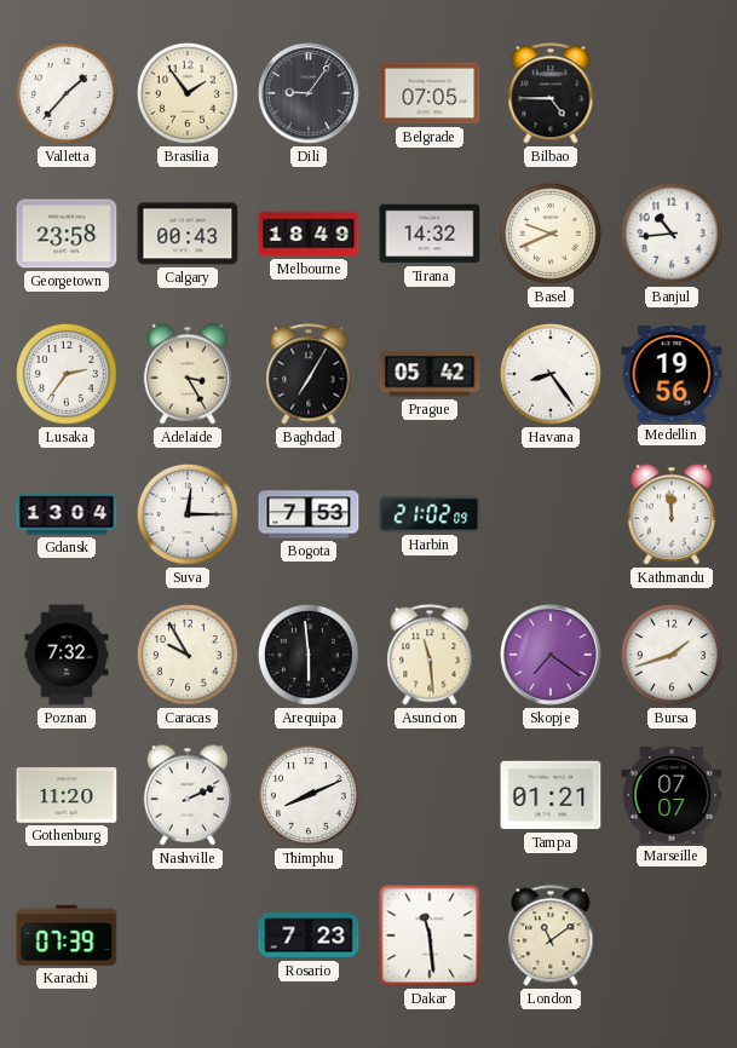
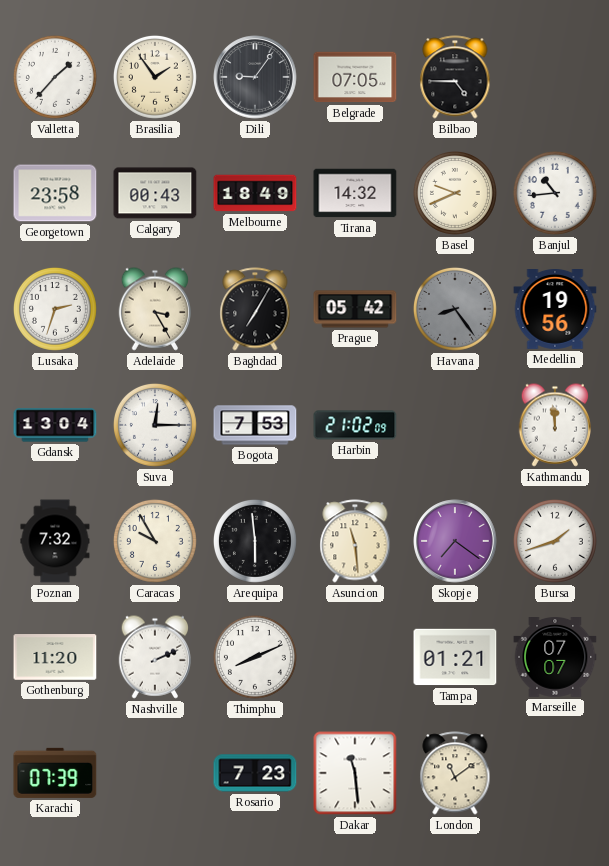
Lusaka: 2:36 -> 2:33
Havana dial: white -> grey
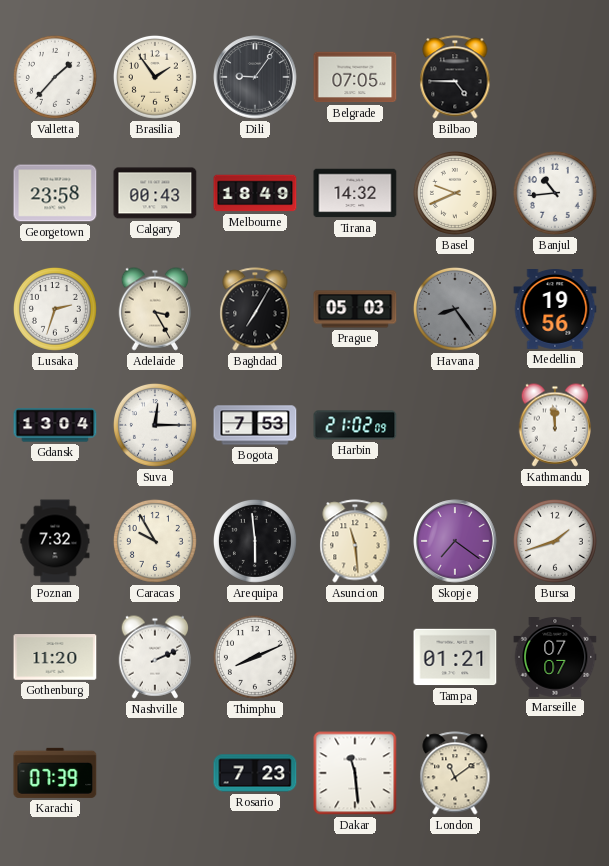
Prague: 05:42 -> 05:03
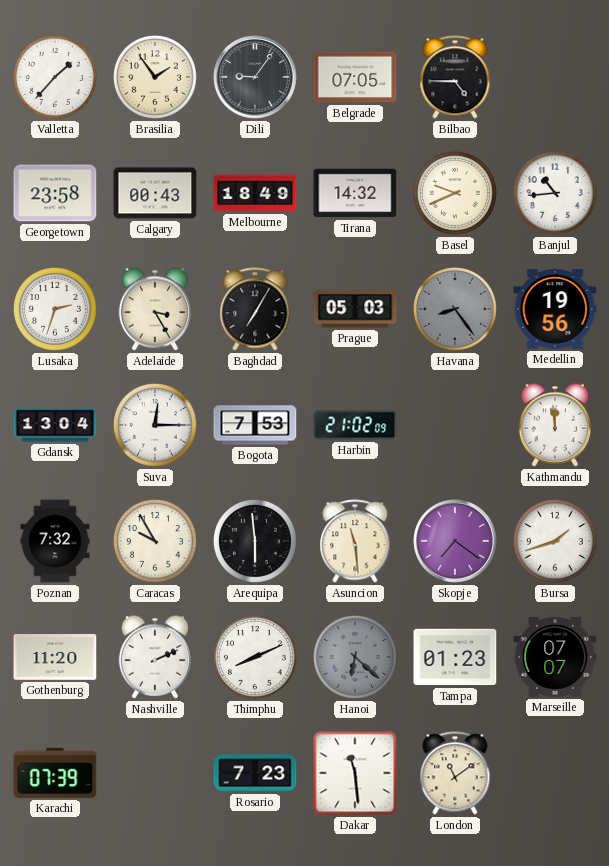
Hanoi: none -> 6:22
Tampa: 01:21 -> 01:23
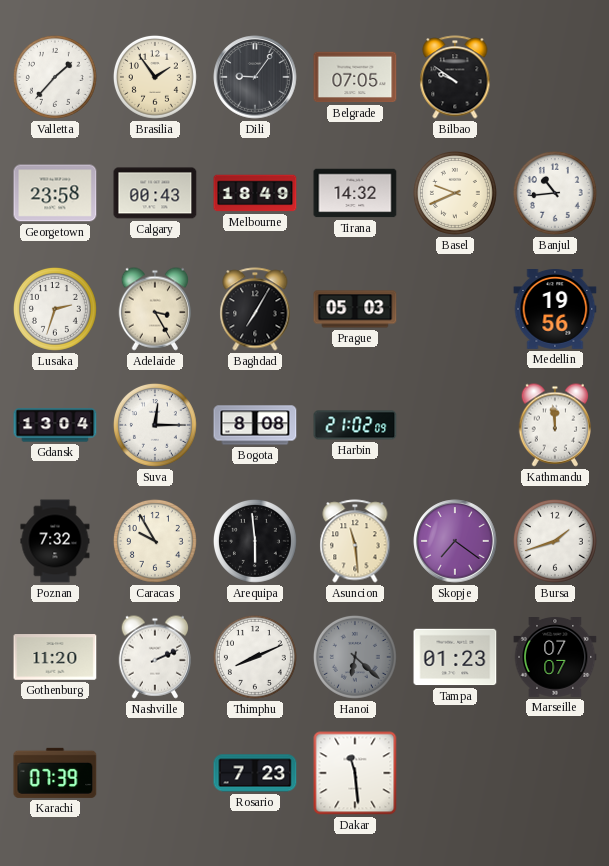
Bilbao: 4:45 -> 9:51
Havana: 8:24 -> none
Bogota: 7:53 -> 8:08
London: 11:09 -> none
